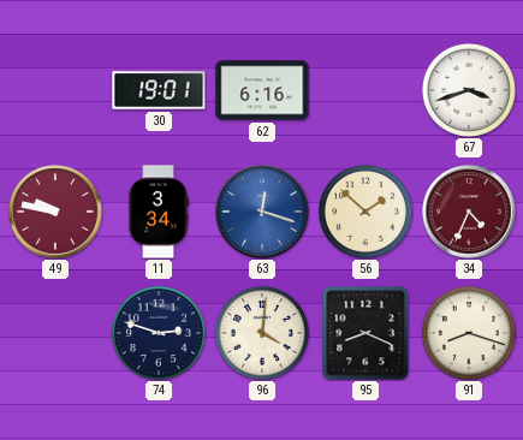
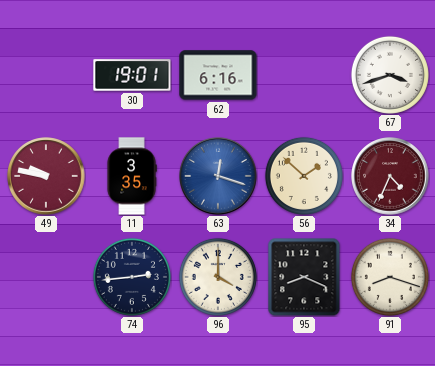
11: 3:34 -> 3:35
74: 2:48 -> 2:44
96: 4:01 -> 4:00
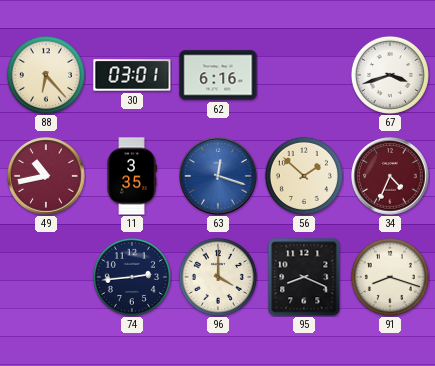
88: none -> 6:23
30: 19:01 -> 03:01
49: 9:47 -> 10:43
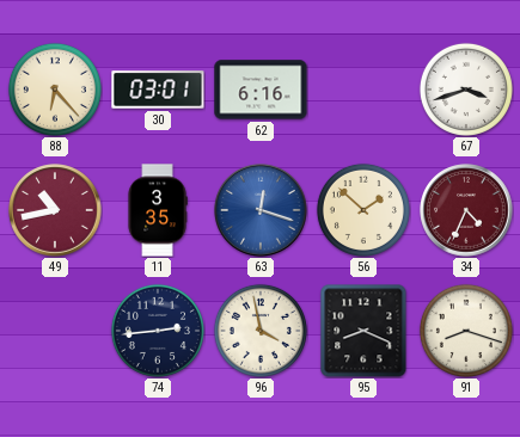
96: 4:00 -> 3:58
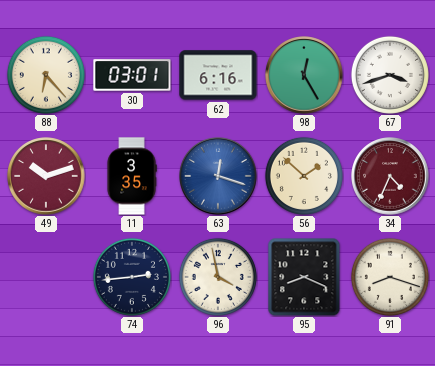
98: none -> 12:25
49: 10:43 -> 10:12
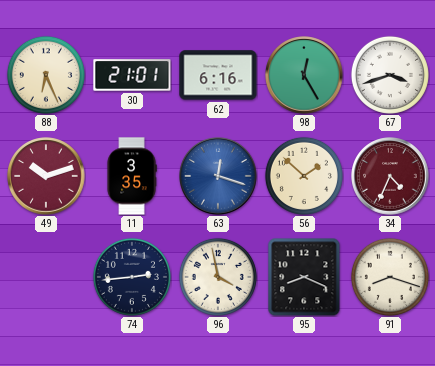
88: 6:23 -> 6:26
30: 03:01 -> 21:01
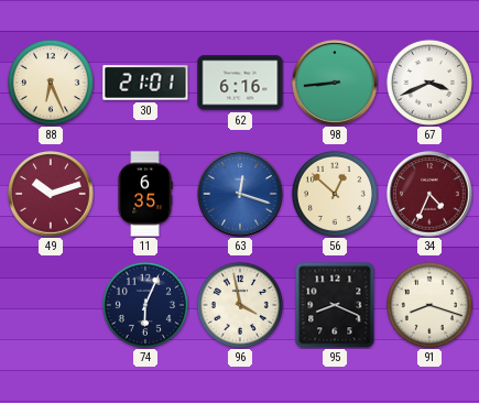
98: 12:25 -> 8:44
67: 3:42 -> 3:41
11: 3:35 -> 6:35
56: 1:52 -> 12:52
74: 2:44 -> 6:04
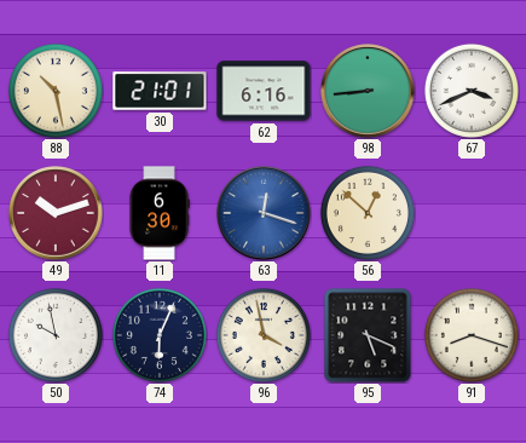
88: 6:26 -> 10:28
11: 6:35 -> 6:30
34: 4:34 -> none
50: none -> 9:58
95: 8:19 -> 5:19
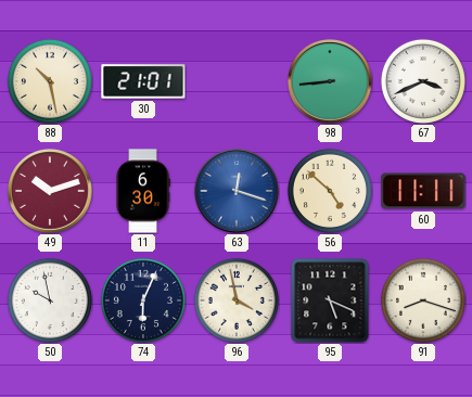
62: 6:16 -> none
56: 12:52 -> 4:52
60: none -> 11:11
